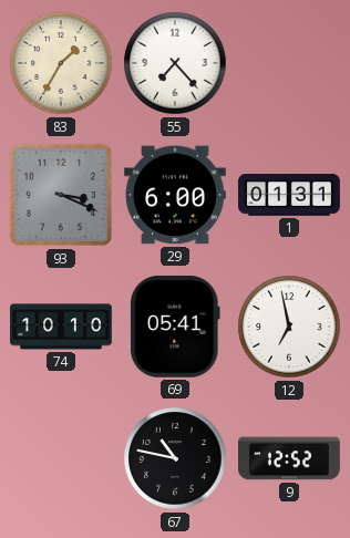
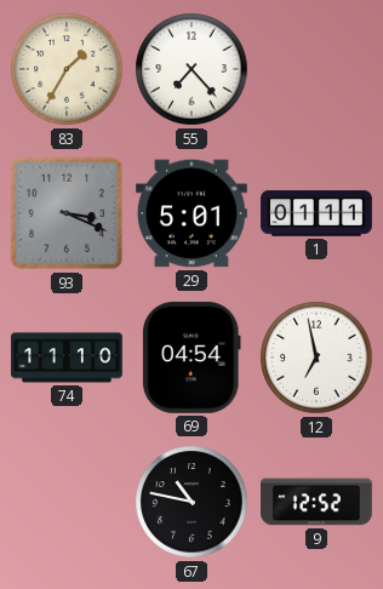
29: 6:00 -> 5:01
1: 01:31 -> 01:11
74: 10:10 -> 11:10
69: 05:41 -> 04:54
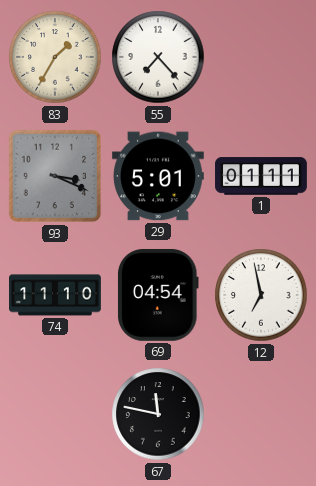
67: 10:47 -> 11:47
9: 12:52 -> none
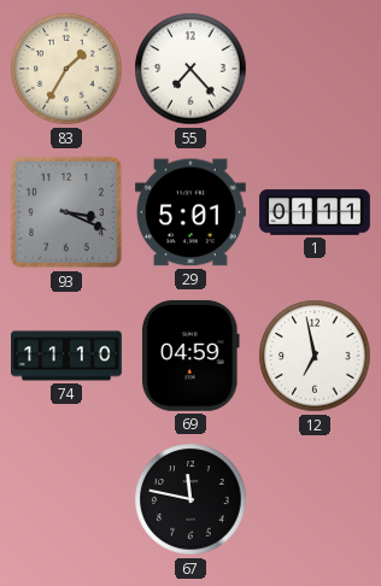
69: 04:54 -> 04:59
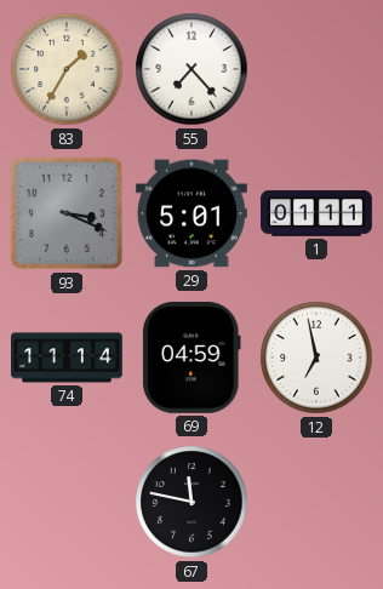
74: 11:10 -> 11:14
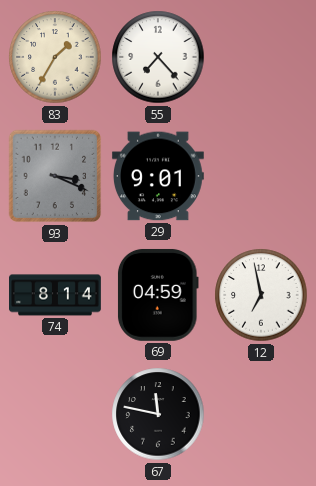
29: 5:01 -> 9:01
1: 01:11 -> none
74: 11:14 -> 8:14
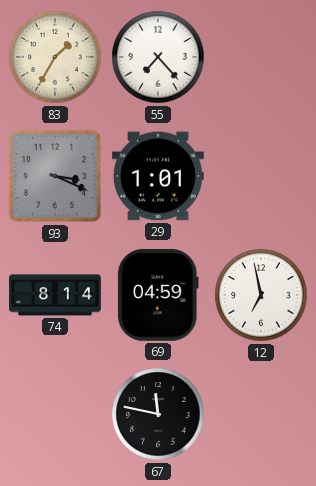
29: 9:01 -> 1:01
